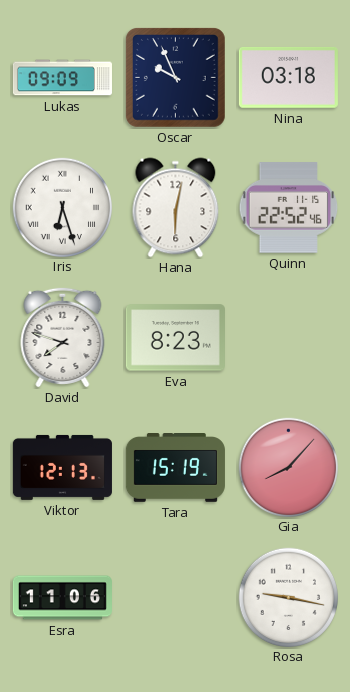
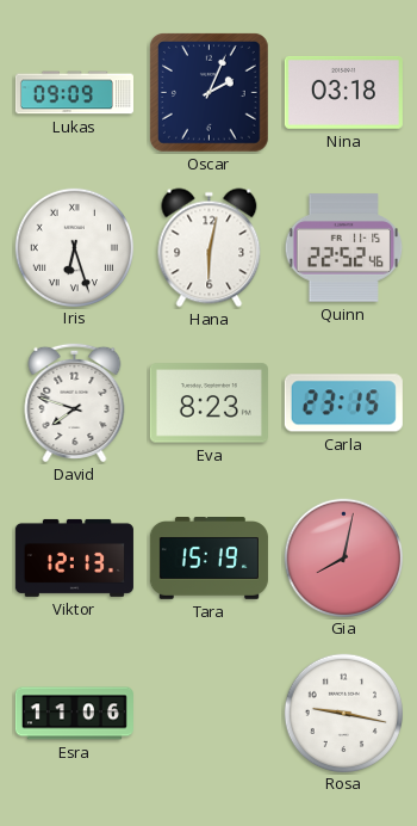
Oscar: 9:56 -> 2:04
Carla: none -> 23:15
Gia: 8:07 -> 8:02
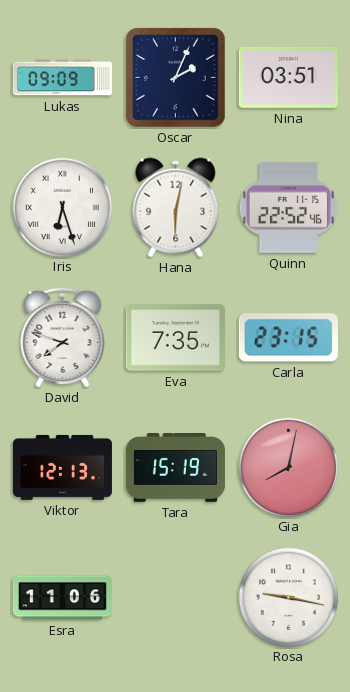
Nina: 03:18 -> 03:51
Eva: 8:23 -> 7:35
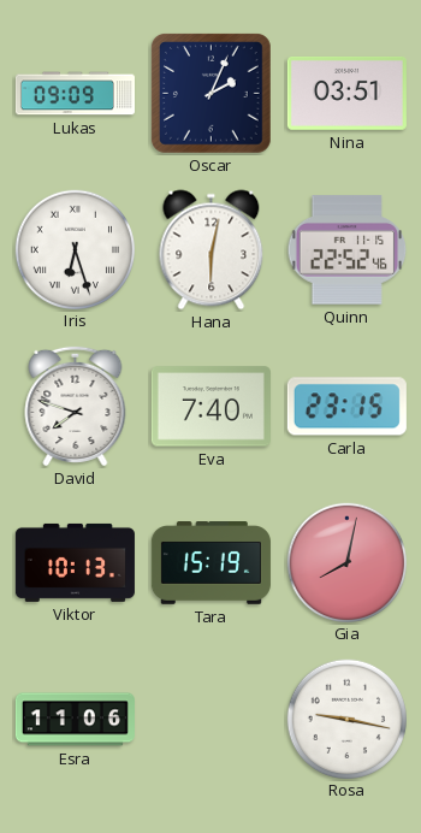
Eva: 7:35 -> 7:40
Viktor: 12:13 -> 10:13
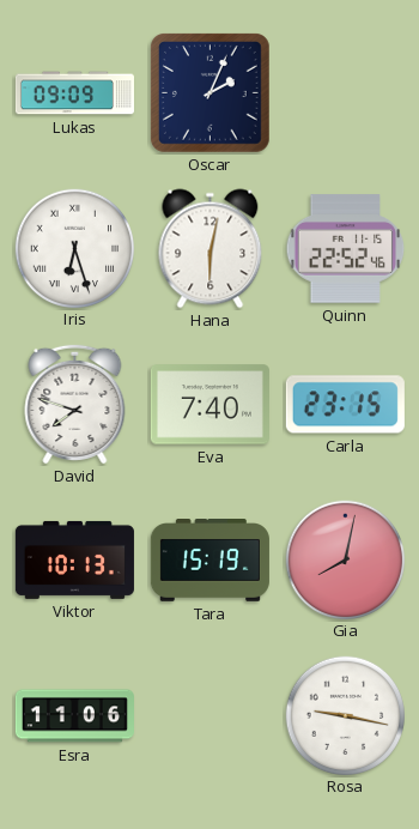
Nina: 03:51 -> none
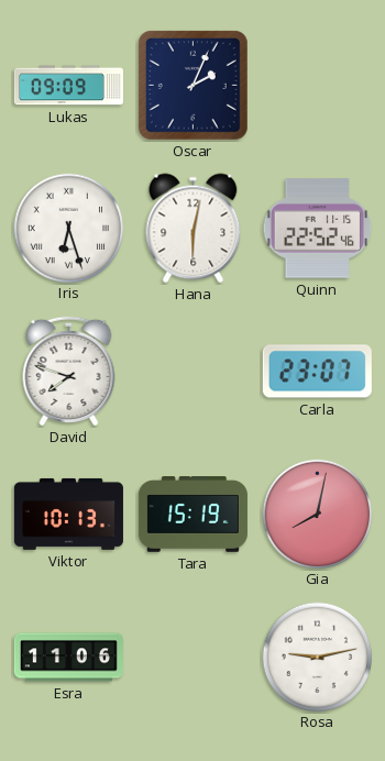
Eva: 7:40 -> none
Carla: 23:15 -> 23:07
Rosa: 9:17 -> 9:13
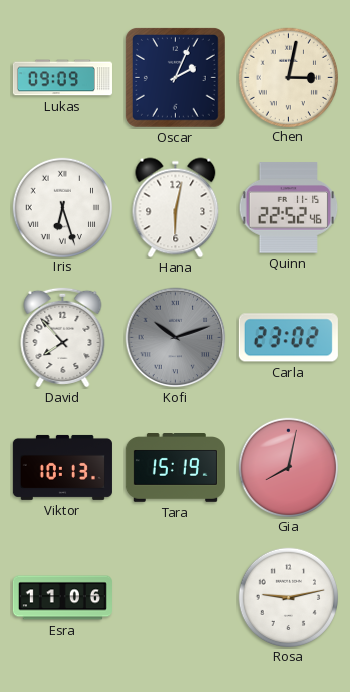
Chen: none -> 3:02
David: 7:48 -> 7:53
Kofi: none -> 10:12
Carla: 23:07 -> 23:02
